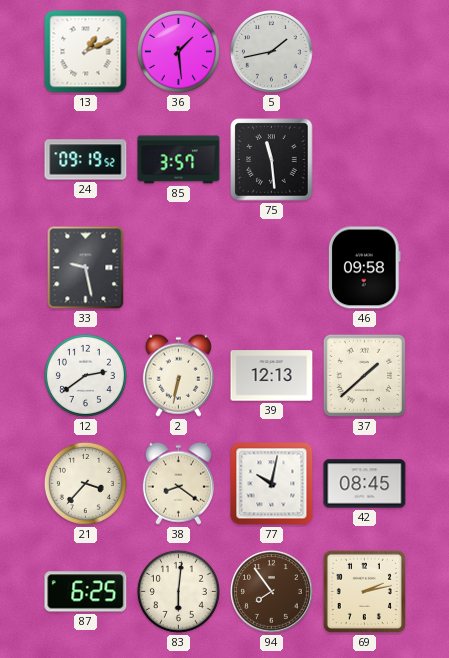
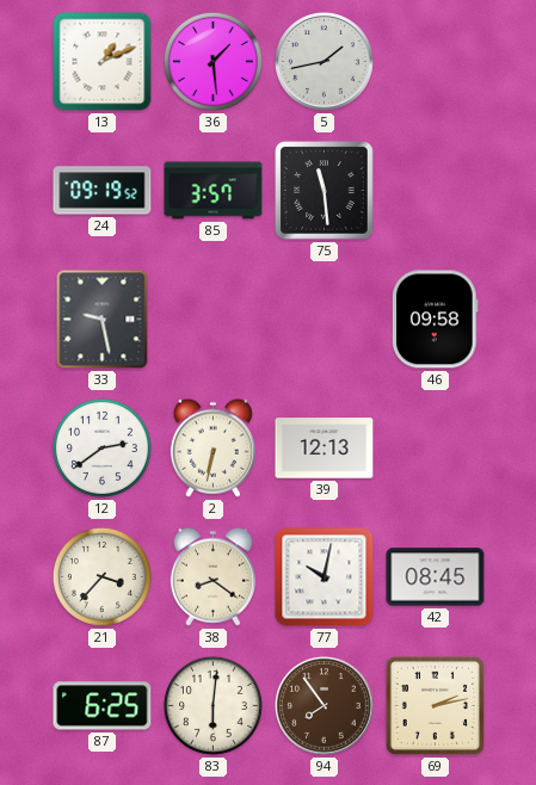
37: 1:38 -> none
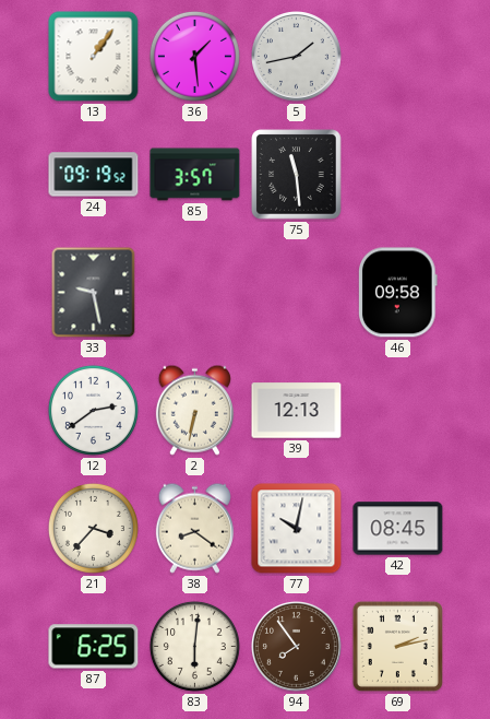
13: 1:11 -> 1:06
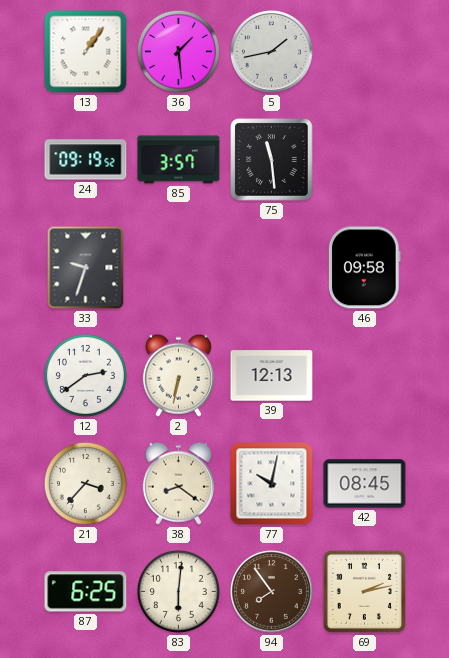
33: 9:28 -> 9:33
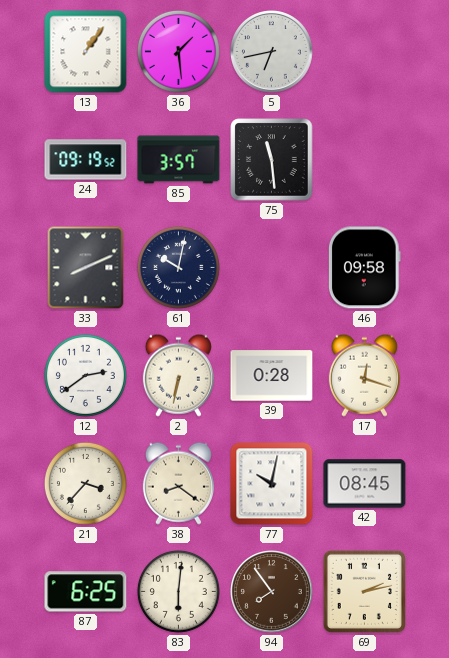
5: 1:43 -> 6:43
33: 9:33 -> 8:11
61: none -> 10:02
39: 12:13 -> 0:28
17: none -> 12:18
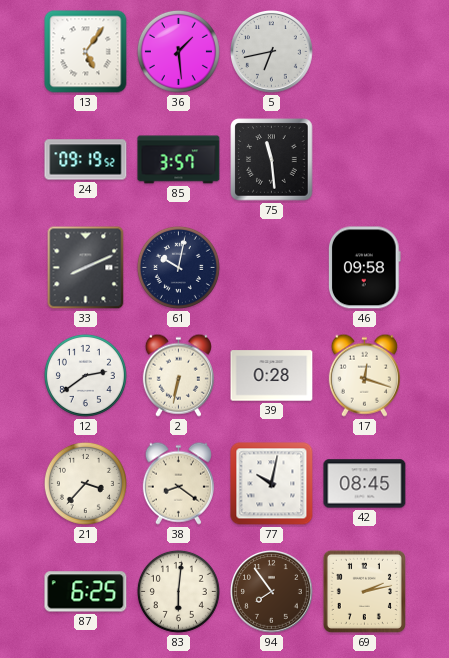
13: 1:06 -> 5:06
